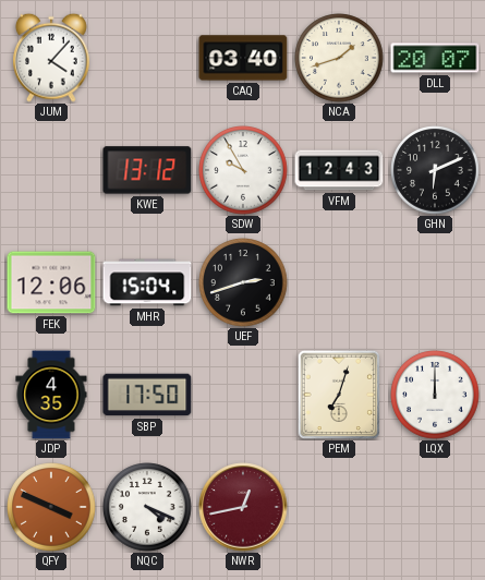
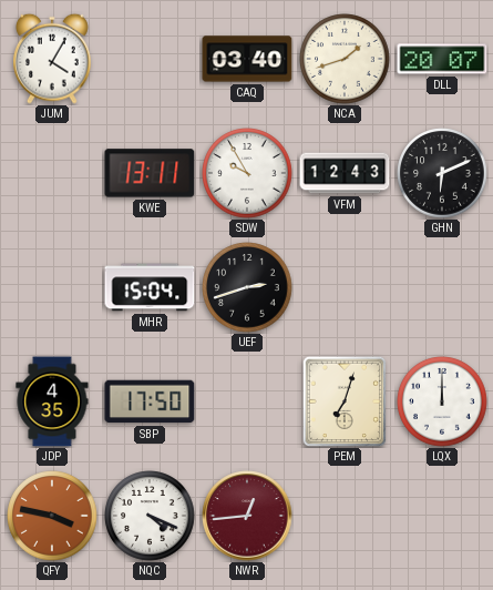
JUM: 4:07 -> 4:05
KWE: 13:12 -> 13:11
FEK: 12:06 -> none
QFY: 3:49 -> 3:47
NWR: 12:43 -> 12:44
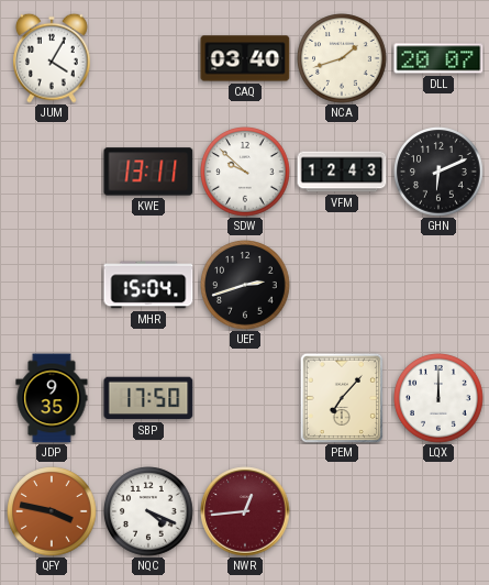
SDW: 9:55 -> 9:52
JDP: 4:35 -> 9:35
PEM: 7:03 -> 7:07
